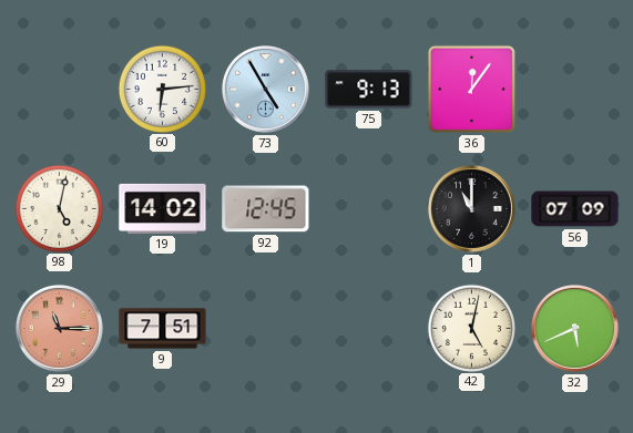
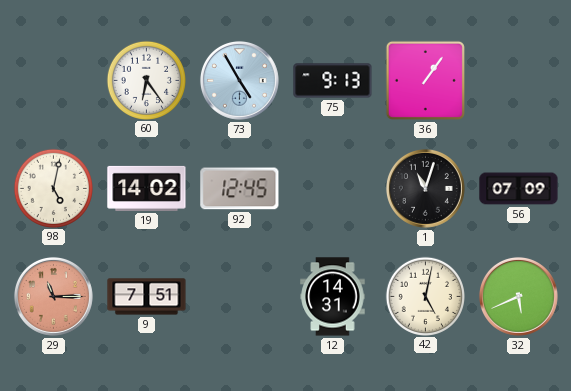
60: 6:14 -> 6:24
36: 12:06 -> 1:06
1: 11:00 -> 11:03
12: none -> 14:31
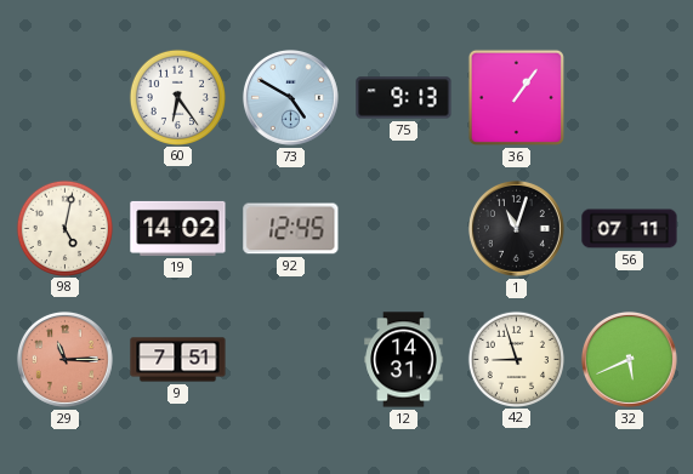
73: 4:55 -> 4:50
56: 07:09 -> 07:11
42: 5:02 -> 8:57
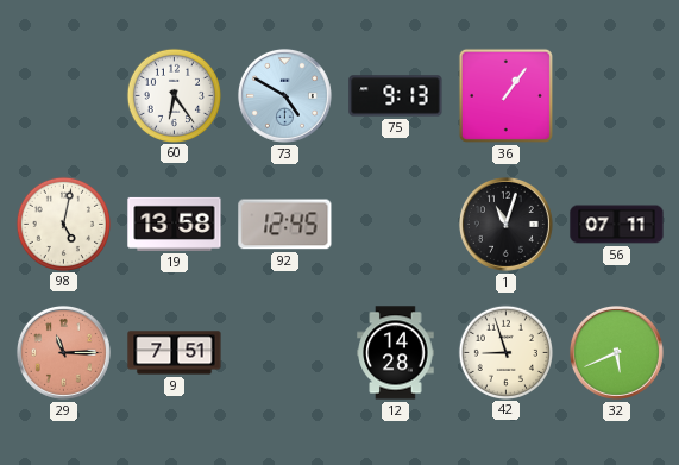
19: 14:02 -> 13:58
12: 14:31 -> 14:28
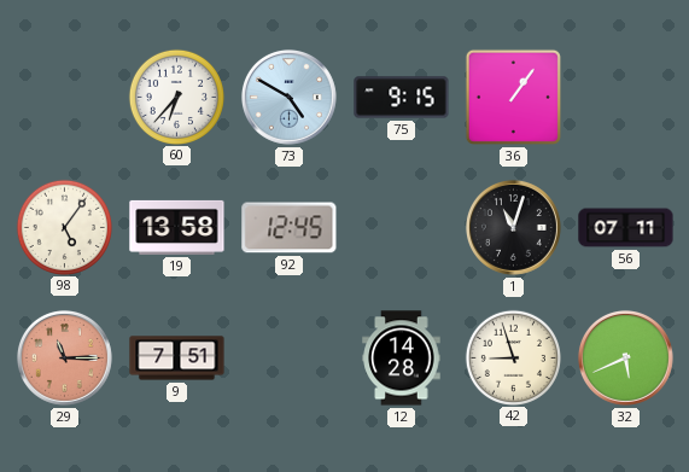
60: 6:24 -> 6:37
75: 9:13 -> 9:15
98: 5:02 -> 5:06
